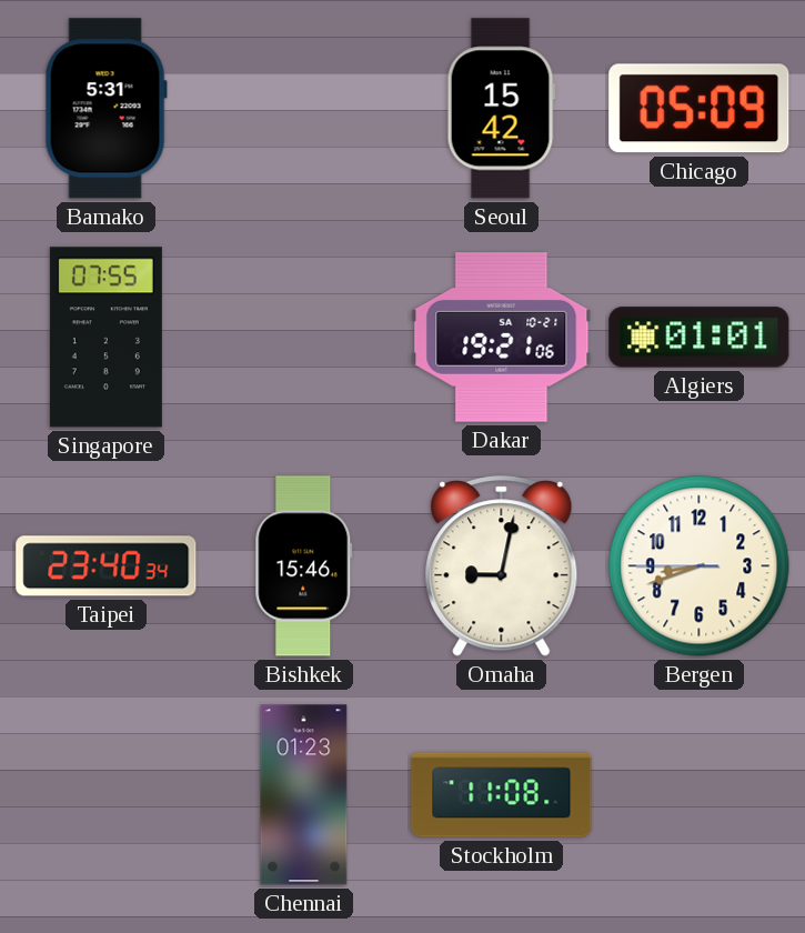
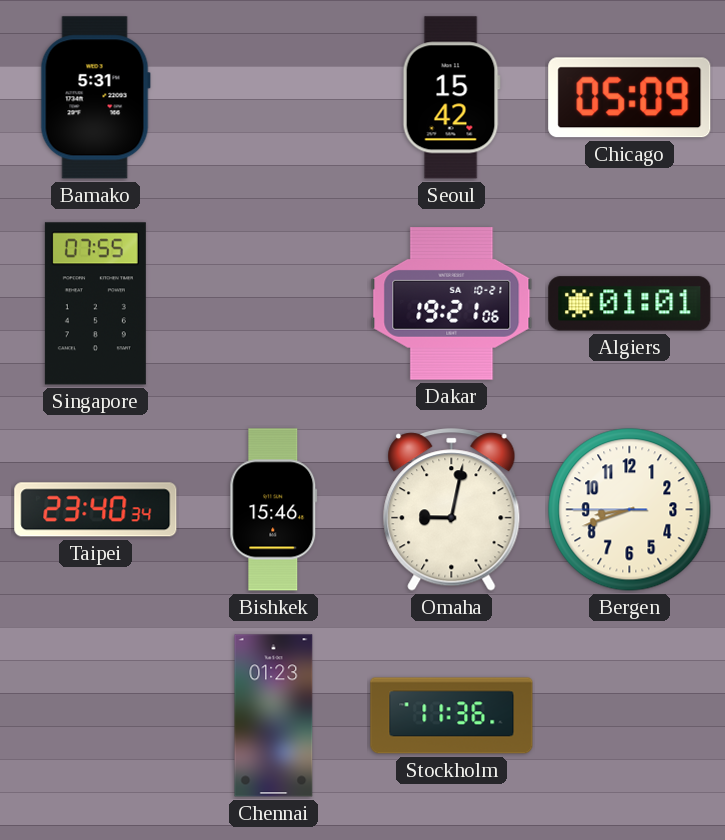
Stockholm: 11:08 -> 11:36
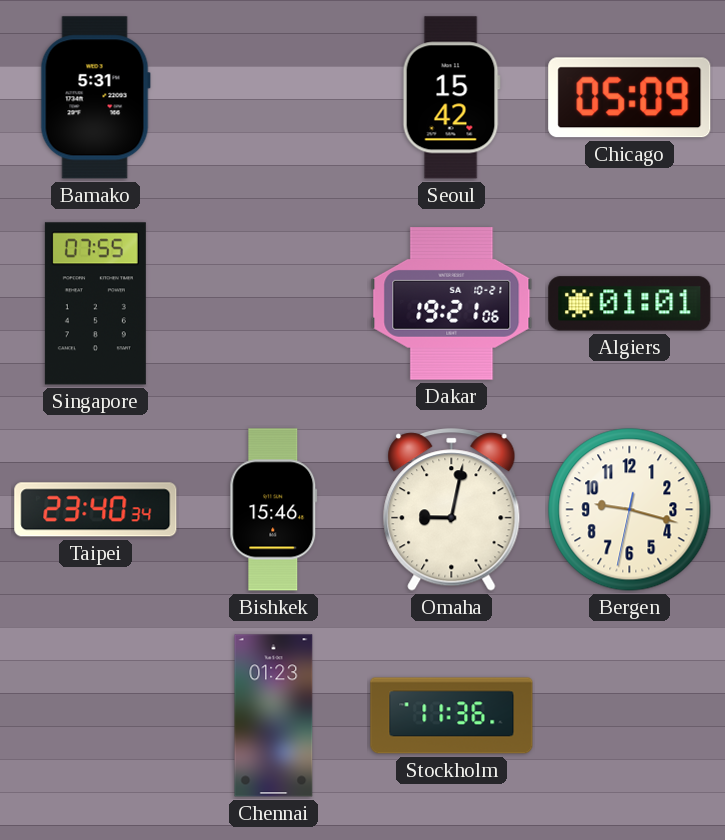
Bergen: 8:41 -> 9:17
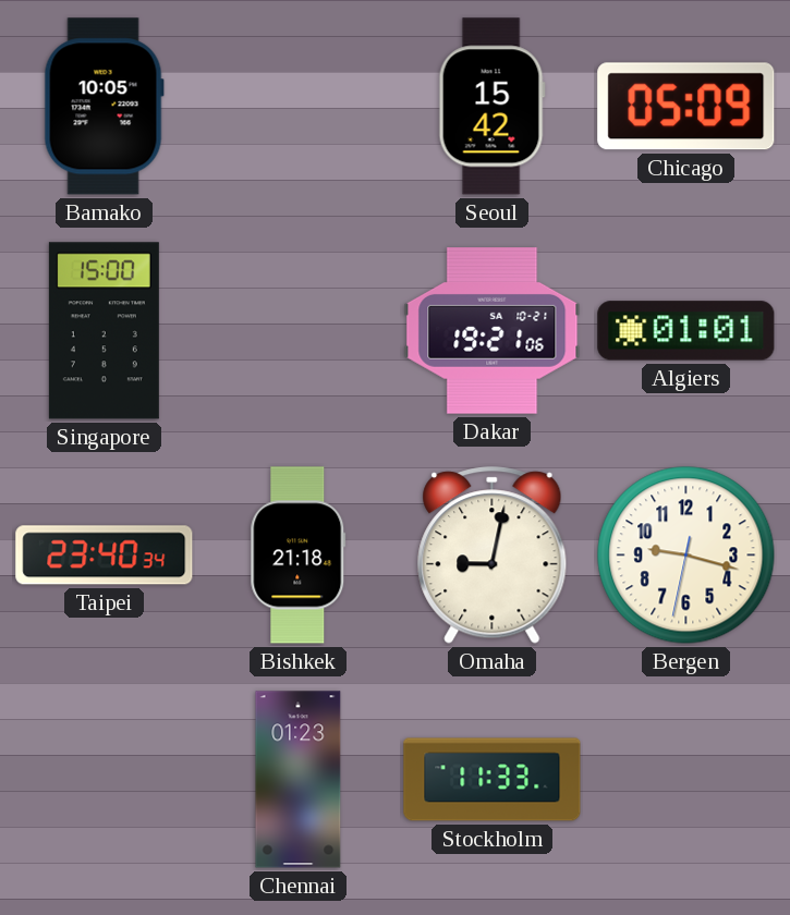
Bamako: 5:31 -> 10:05
Singapore: 07:55 -> 15:00
Bishkek: 15:46 -> 21:18
Stockholm: 11:36 -> 11:33
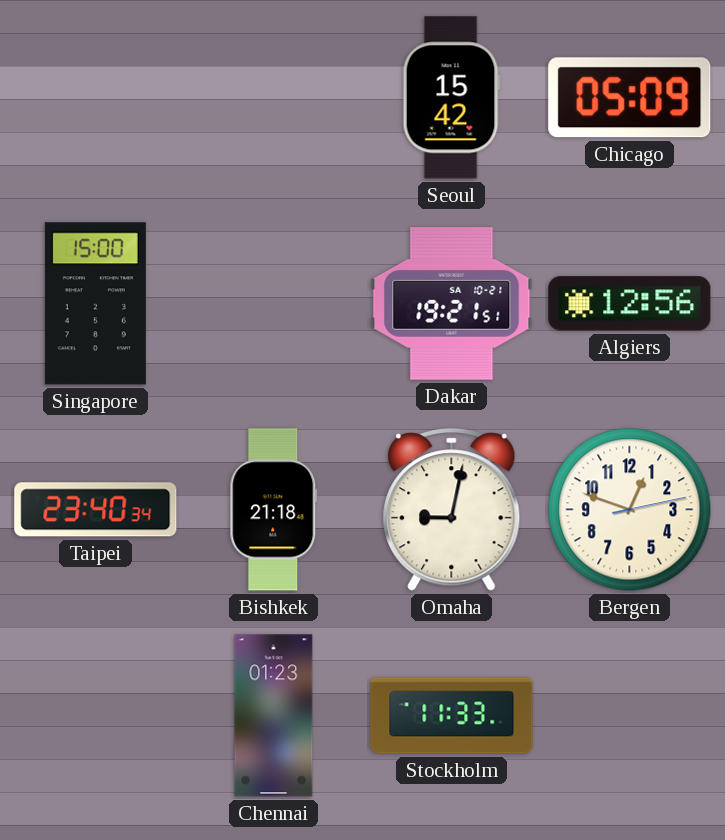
Bamako: 10:05 -> none
Dakar: 19:21:06 -> 19:21:51
Algiers: 01:01 -> 12:56
Bergen: 9:17 -> 12:48
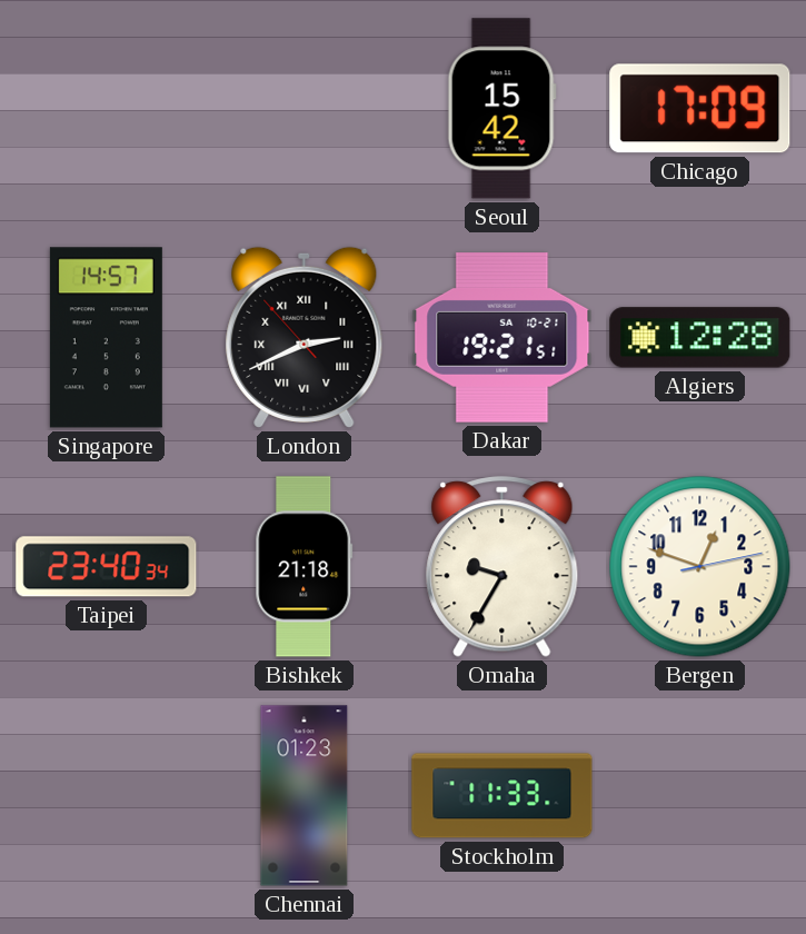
Chicago: 05:09 -> 17:09
Singapore: 15:00 -> 14:57
London: none -> 2:40
Algiers: 12:56 -> 12:28
Omaha: 9:02 -> 9:35
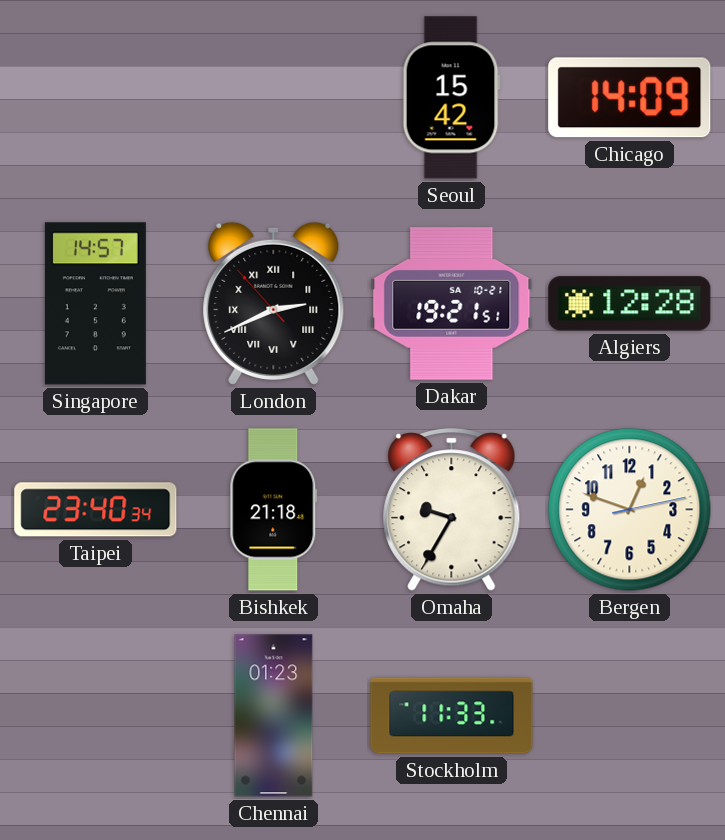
Chicago: 17:09 -> 14:09
